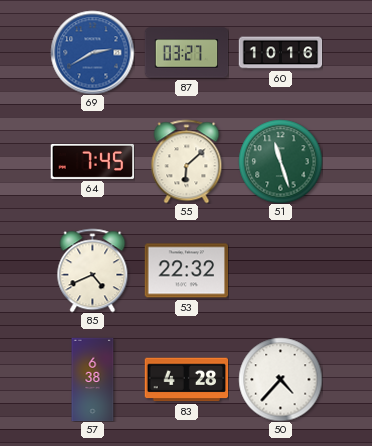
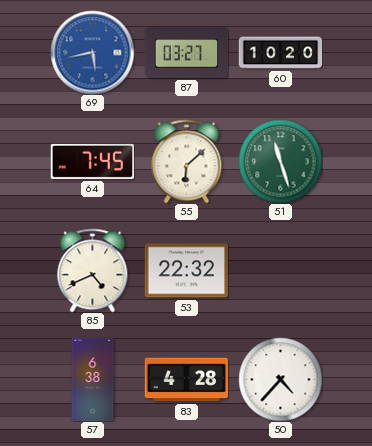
69: 2:40 -> 5:43
60: 10:16 -> 10:20
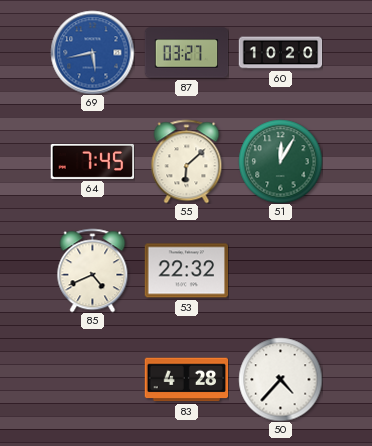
51: 11:27 -> 12:05
57: 6:38 -> none
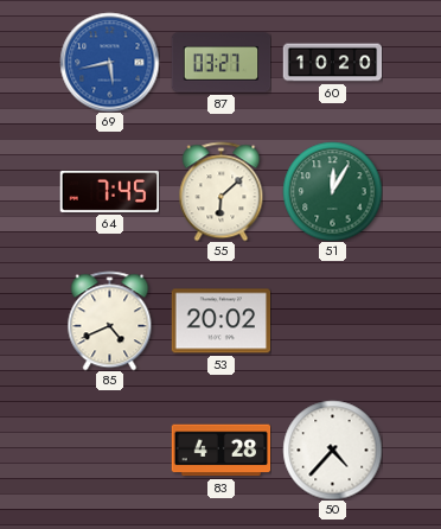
53: 22:32 -> 20:02
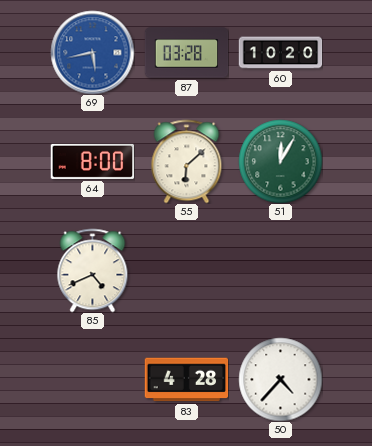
87: 03:27 -> 03:28
64: 7:45 -> 8:00
53: 20:02 -> none
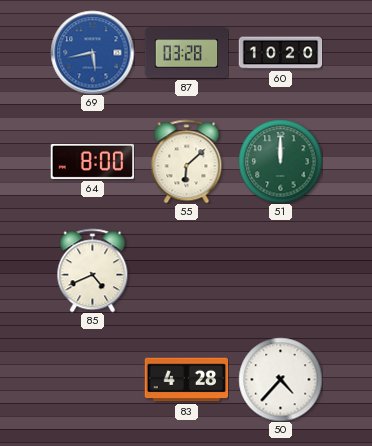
51: 12:05 -> 12:00
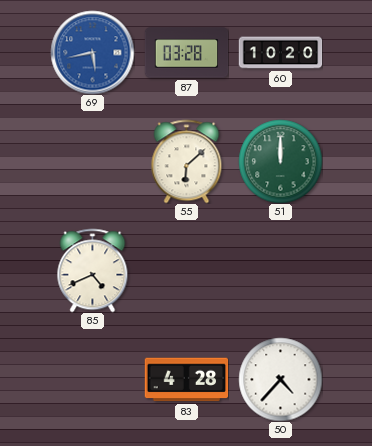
64: 8:00 -> none
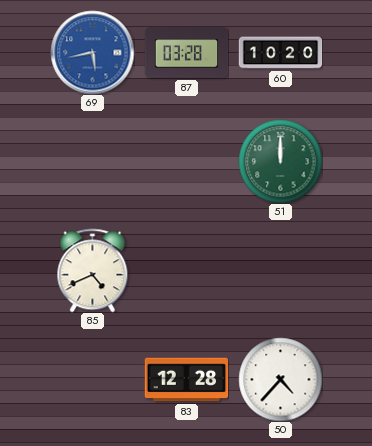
55: 6:08 -> none
83: 4:28 -> 12:28
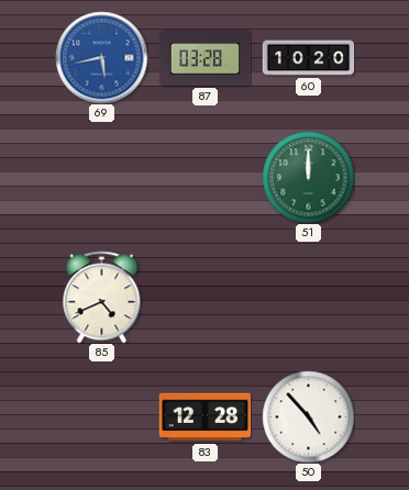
50: 4:37 -> 4:53
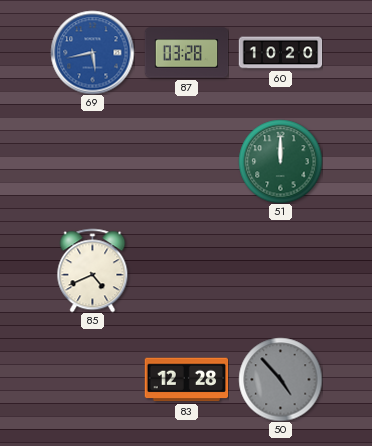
50 dial: white -> grey
